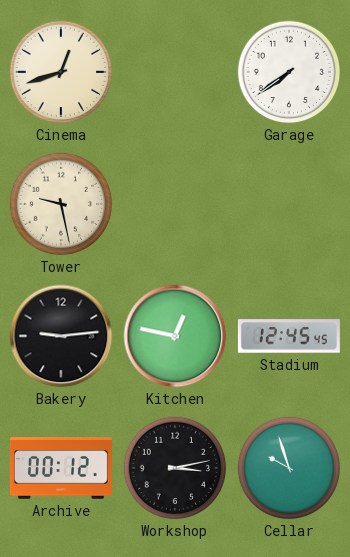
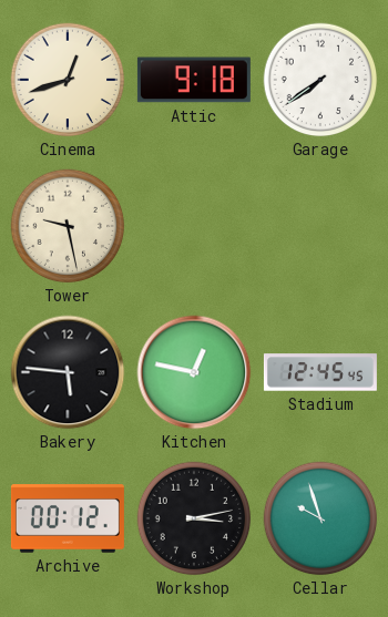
Attic: none -> 9:18
Bakery: 9:14 -> 5:46
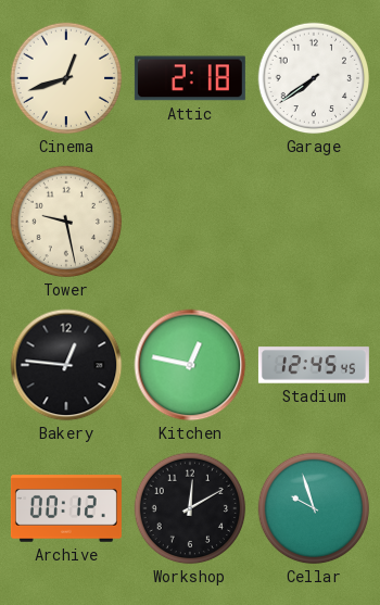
Attic: 9:18 -> 2:18
Bakery: 5:46 -> 12:46
Workshop: 3:13 -> 12:10
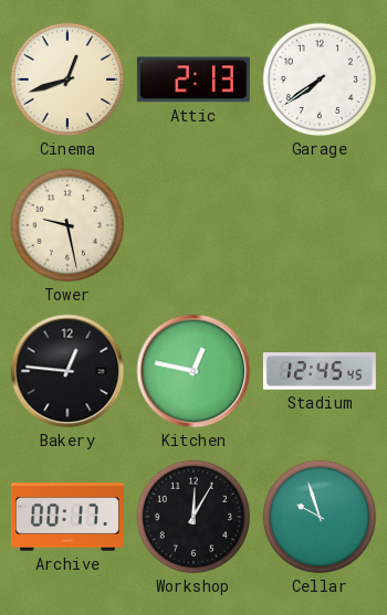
Attic: 2:18 -> 2:13
Archive: 00:12 -> 00:17
Workshop: 12:10 -> 12:05
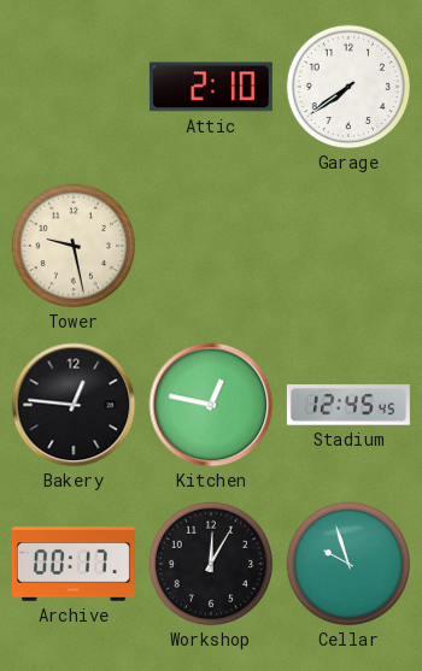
Cinema: 12:42 -> none
Attic: 2:13 -> 2:10
